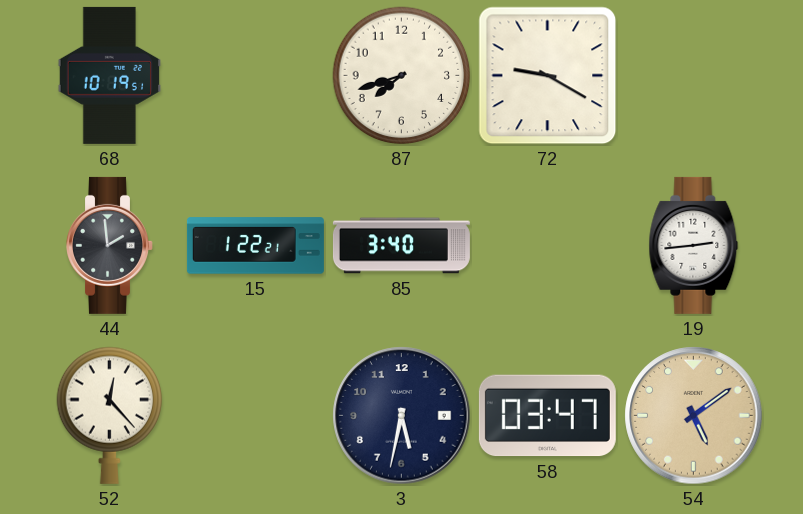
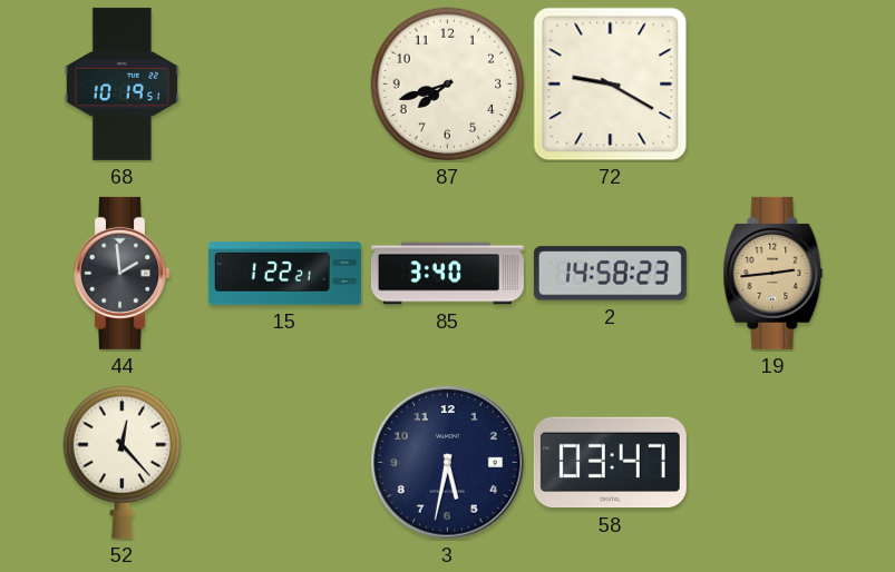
2: none -> 14:58
19 dial: white -> champagne
54: 5:09 -> none
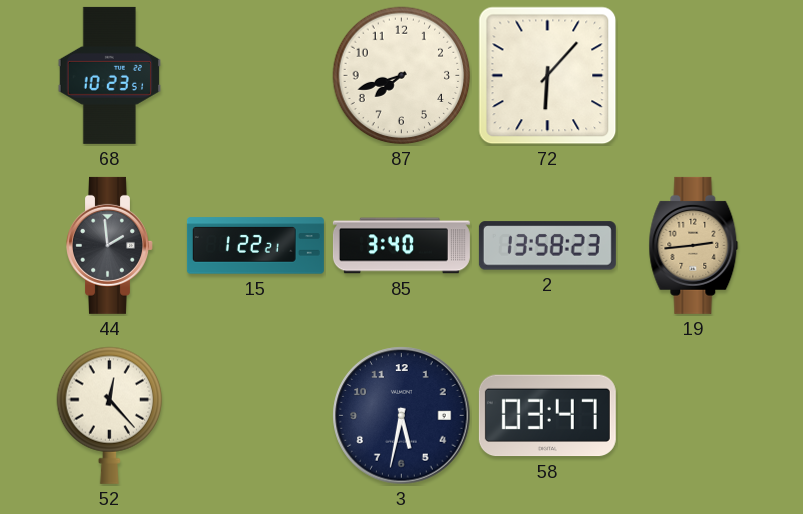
68: 10:19 -> 10:23
72: 9:20 -> 6:07
2: 14:58 -> 13:58
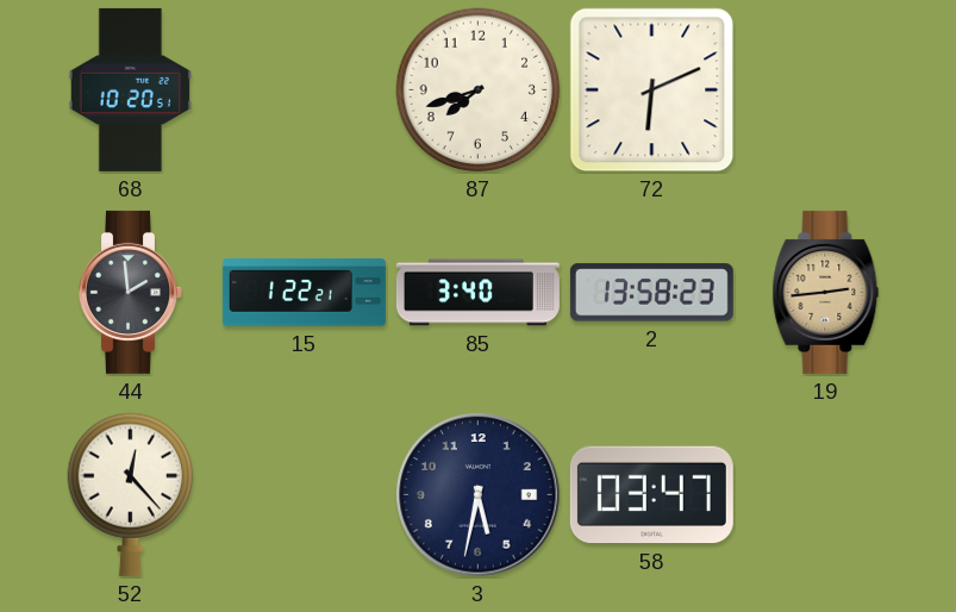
68: 10:23 -> 10:20
72: 6:07 -> 6:11
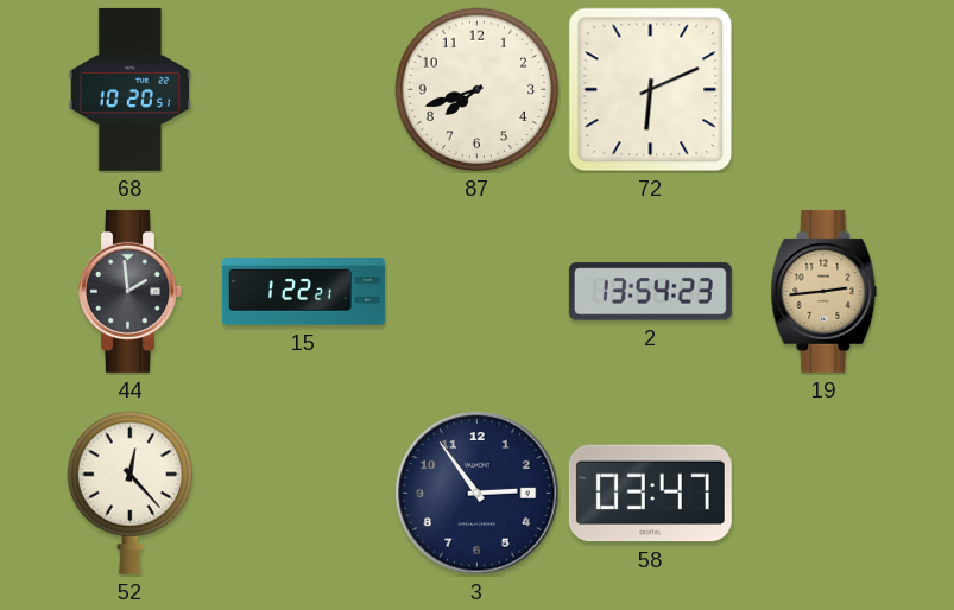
85: 3:40 -> none
2: 13:58 -> 13:54
3: 5:32 -> 2:54
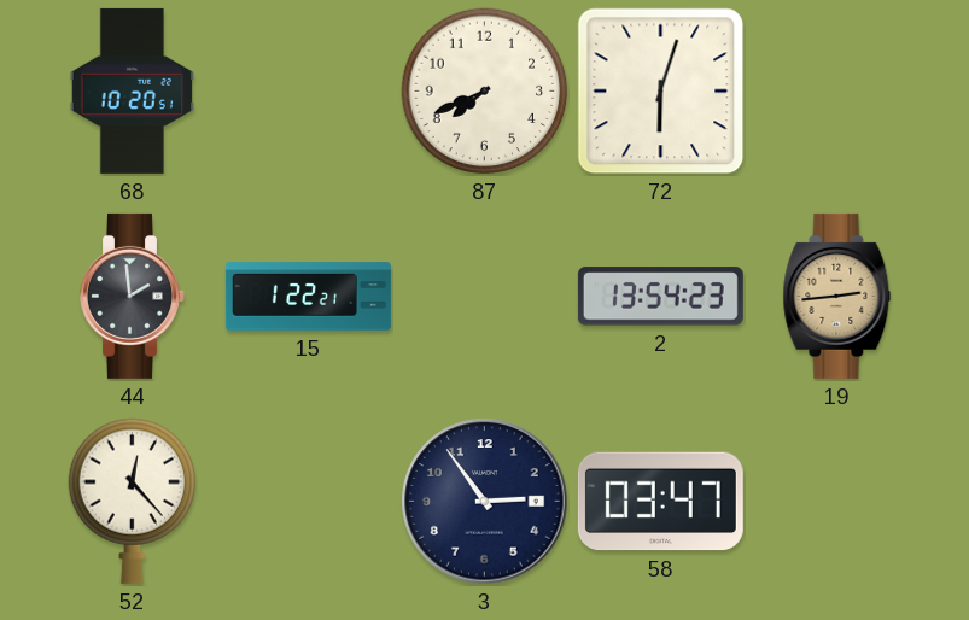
87: 7:42 -> 7:41
72: 6:11 -> 6:03
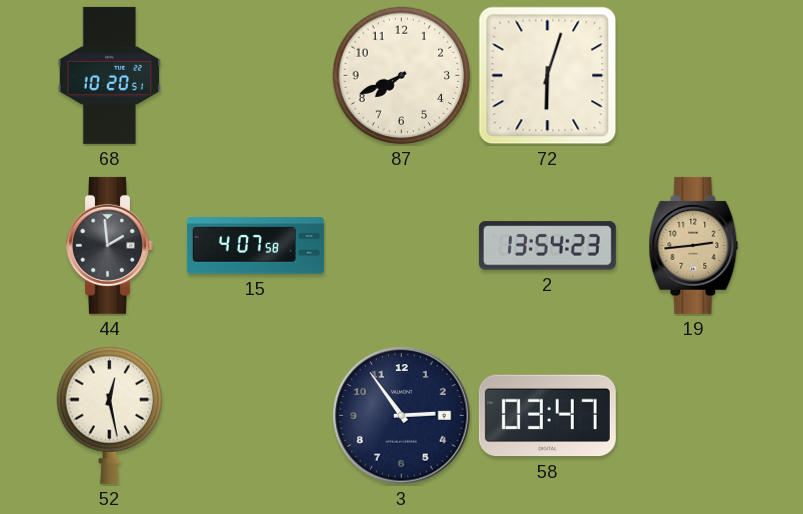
15: 1:22 -> 4:07
52: 12:23 -> 12:28
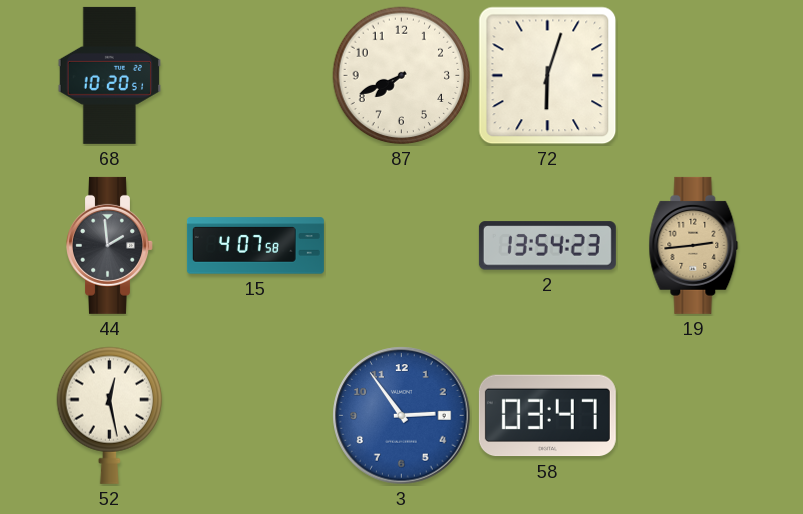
3 dial: navy -> blue
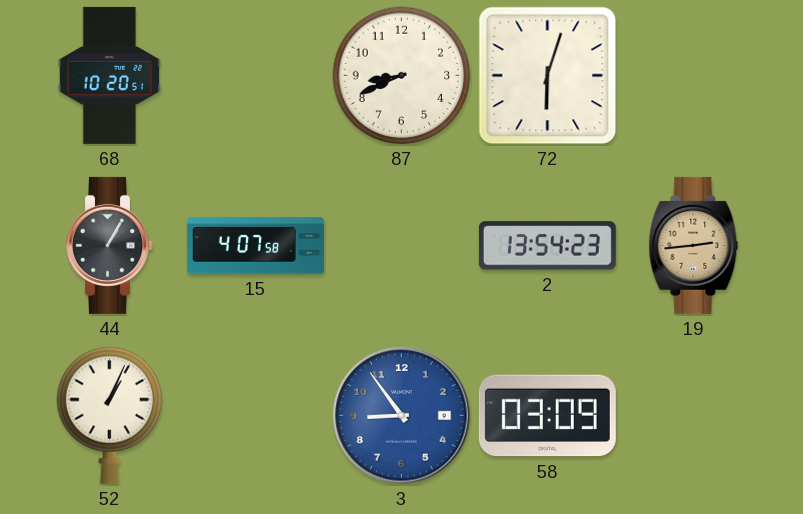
87: 7:41 -> 8:41
44: 1:59 -> 1:05
52: 12:28 -> 1:04
3: 2:54 -> 8:54
58: 03:47 -> 03:09
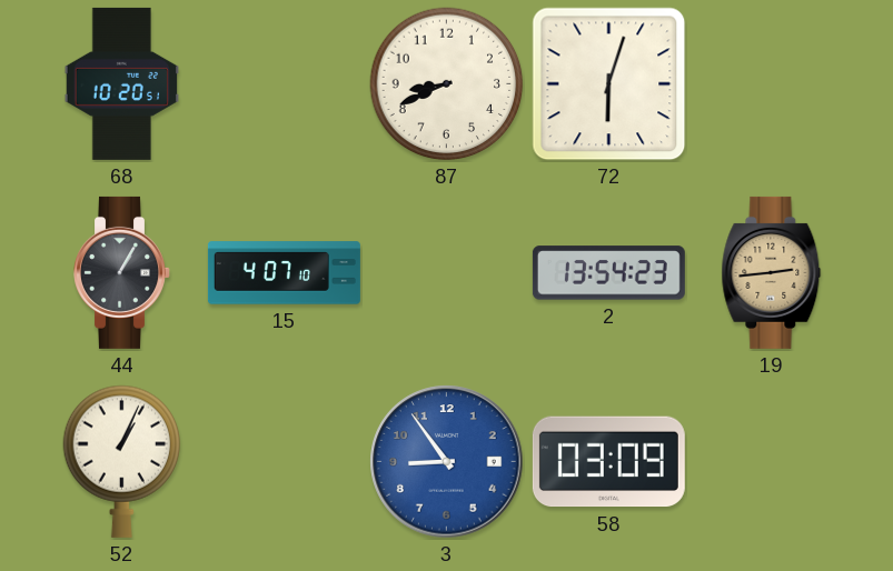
15: 4:07:58 -> 4:07:10
